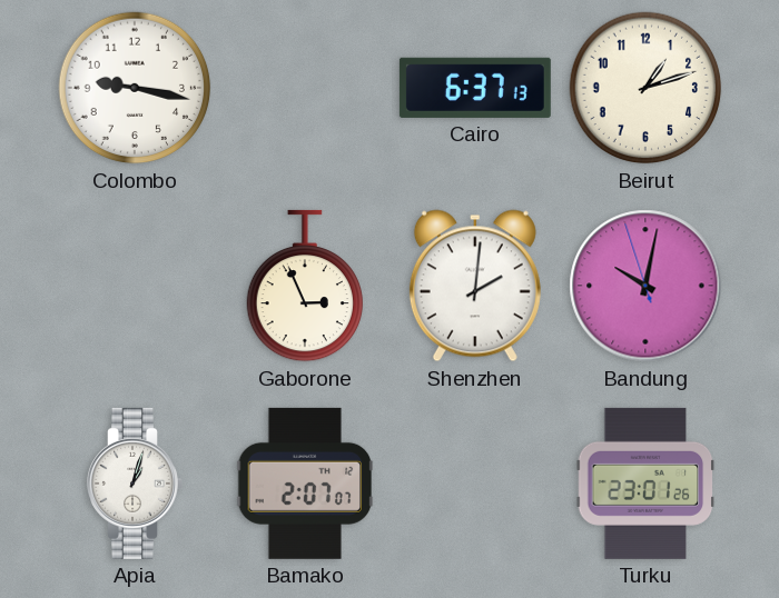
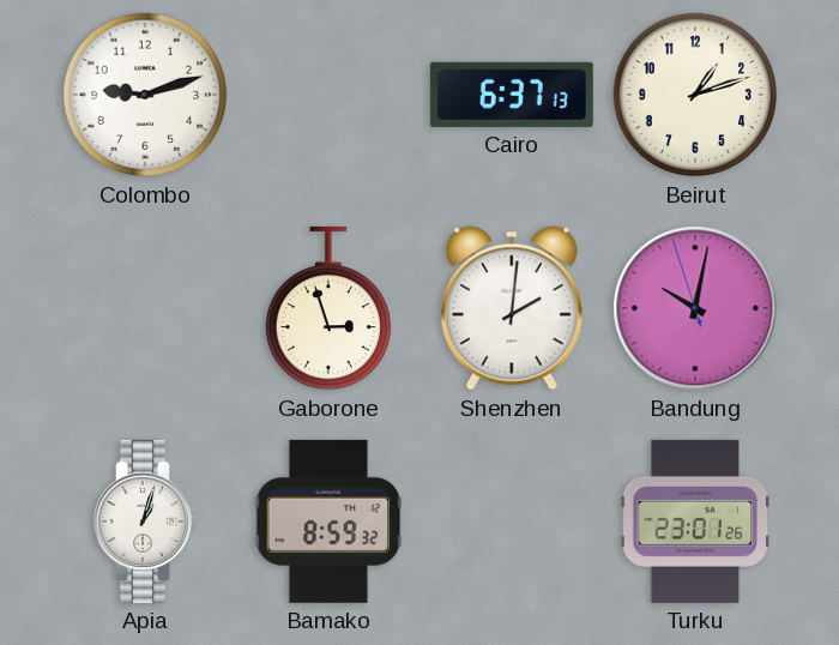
Colombo: 9:17 -> 9:12
Gaborone: 2:56 -> 2:57
Bamako: 2:07 -> 8:59
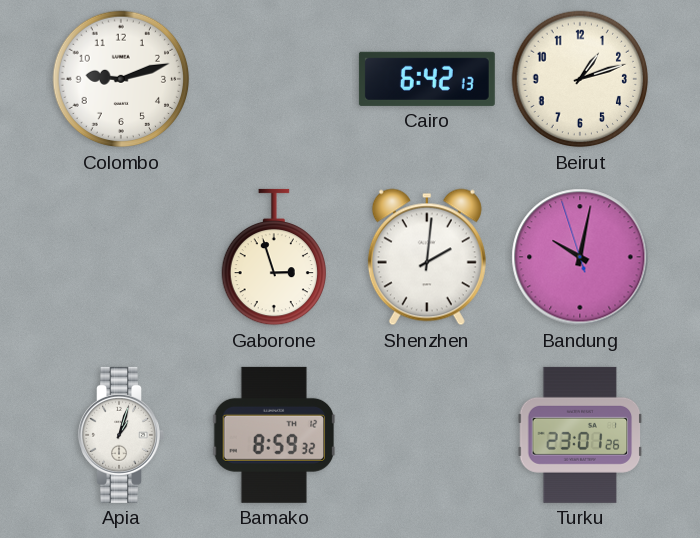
Cairo: 6:37 -> 6:42
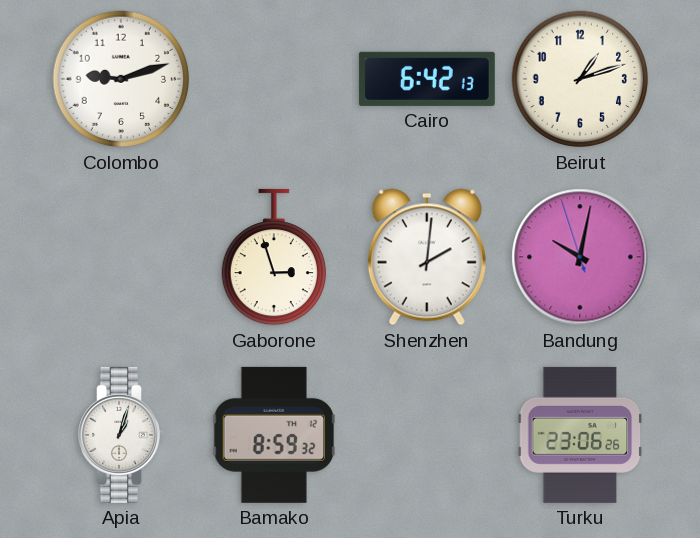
Turku: 23:01 -> 23:06
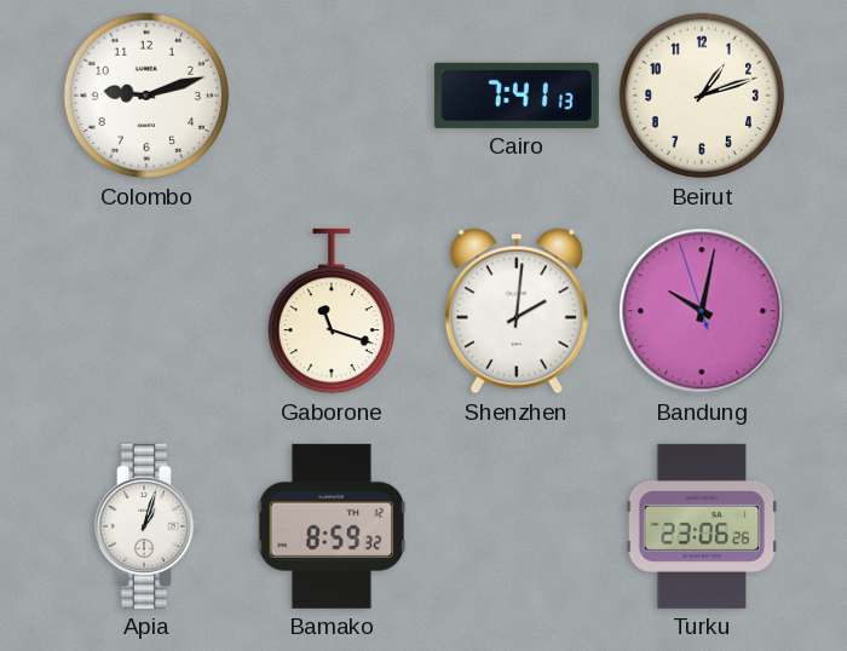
Cairo: 6:42 -> 7:41
Gaborone: 2:57 -> 11:18
